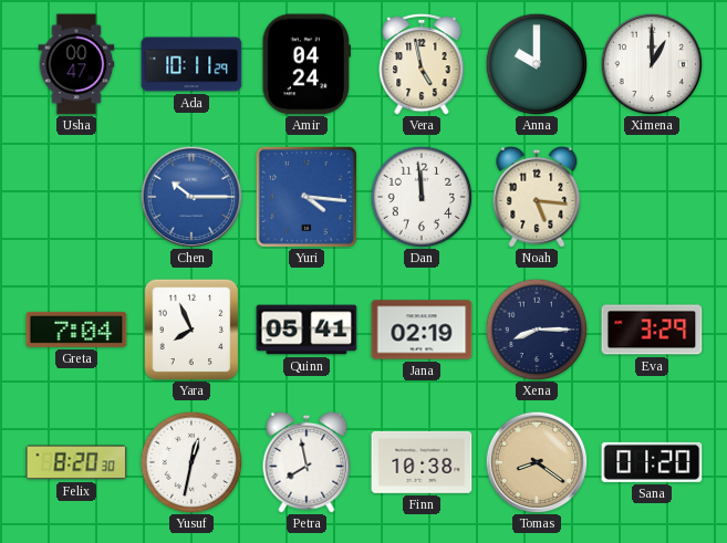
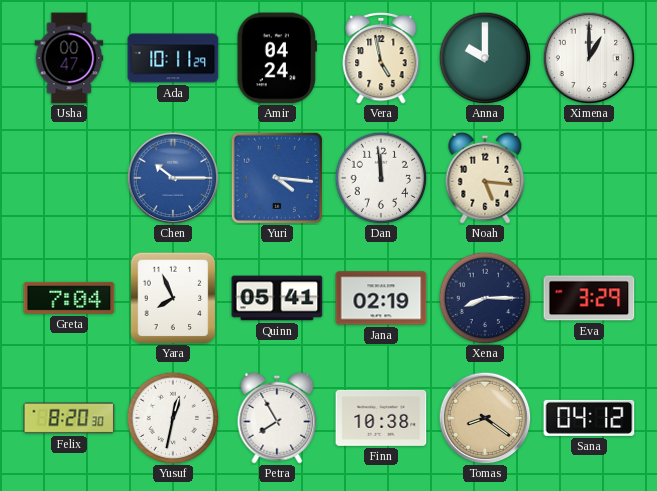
Petra: 7:58 -> 7:55
Sana: 01:20 -> 04:12
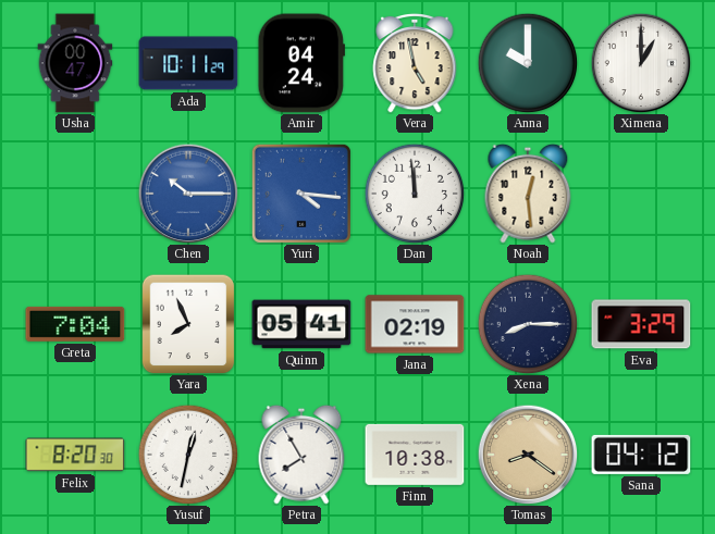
Noah: 5:16 -> 12:29
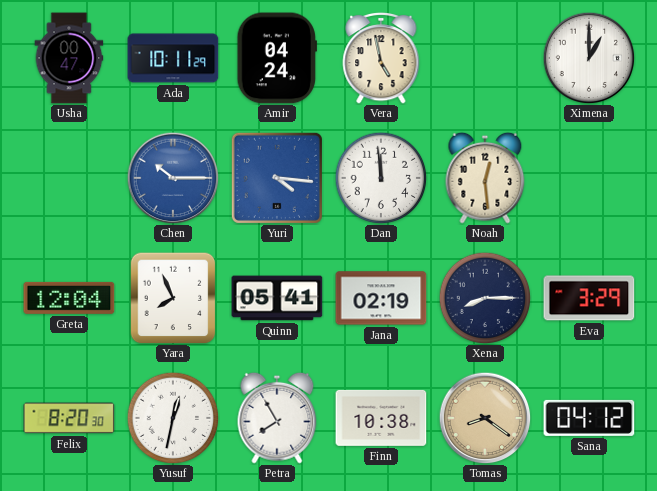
Anna: 10:00 -> none
Greta: 7:04 -> 12:04
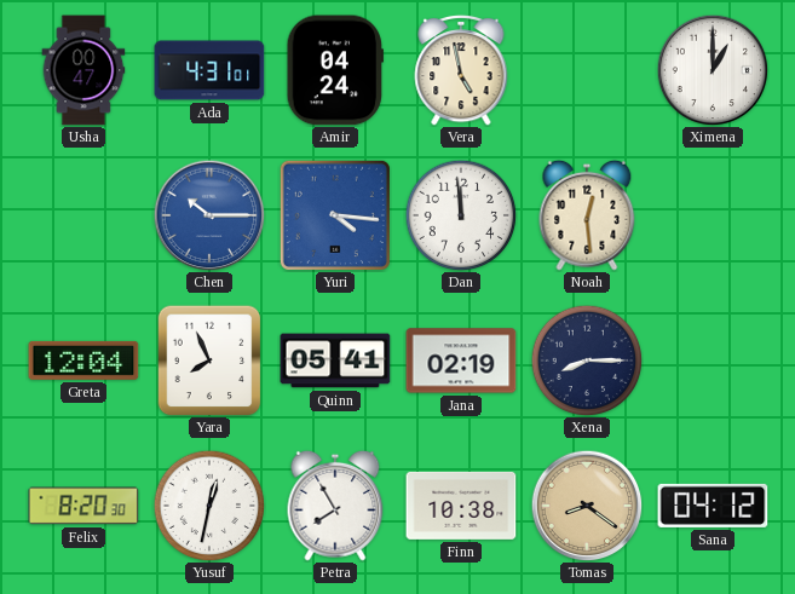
Ada: 10:11 -> 4:31
Eva: 3:29 -> none
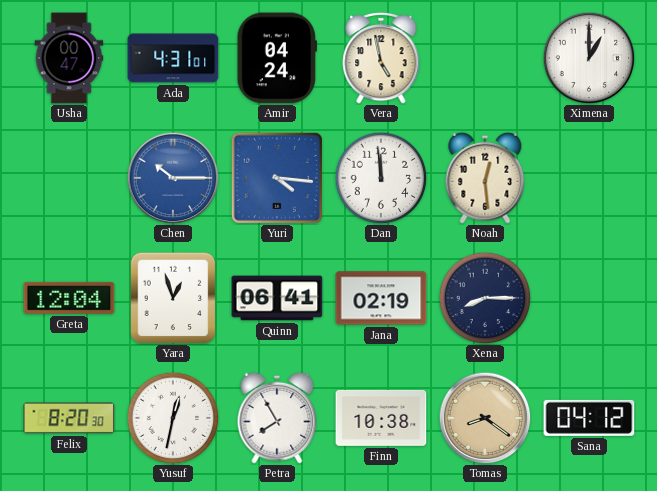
Yara: 7:56 -> 12:57
Quinn: 05:41 -> 06:41
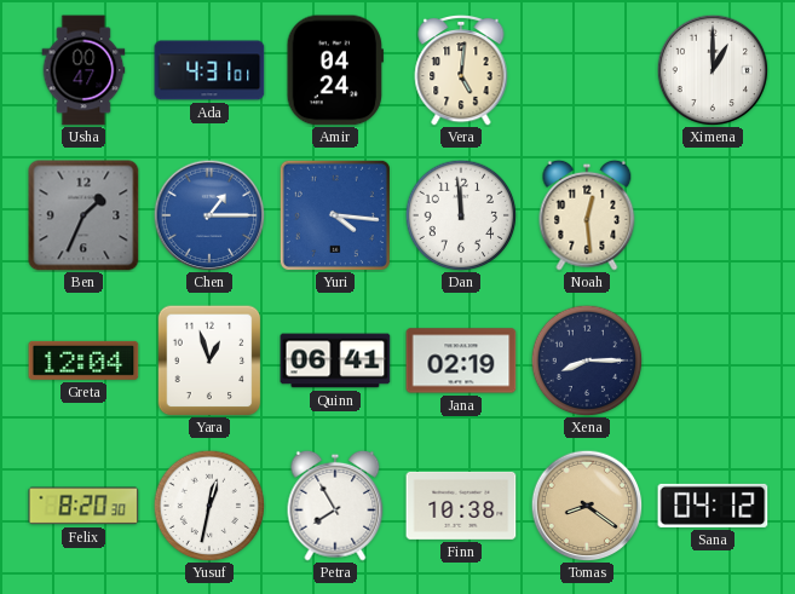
Vera: 4:58 -> 5:01
Ben: none -> 1:34
Chen: 10:15 -> 1:15
